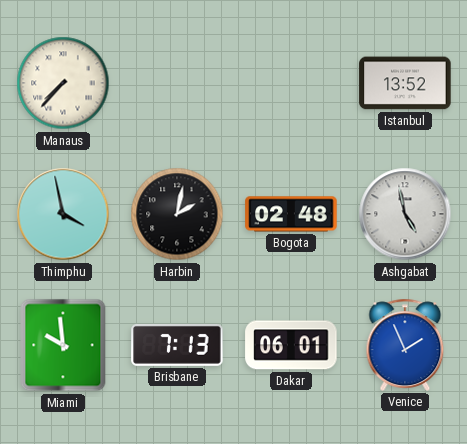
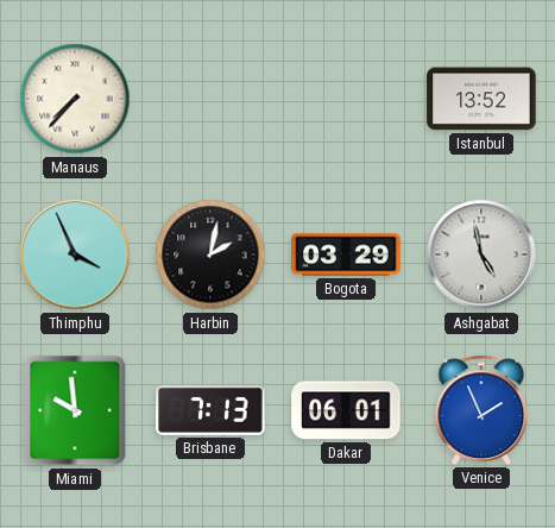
Thimphu: 3:58 -> 3:56
Bogota: 02:48 -> 03:29
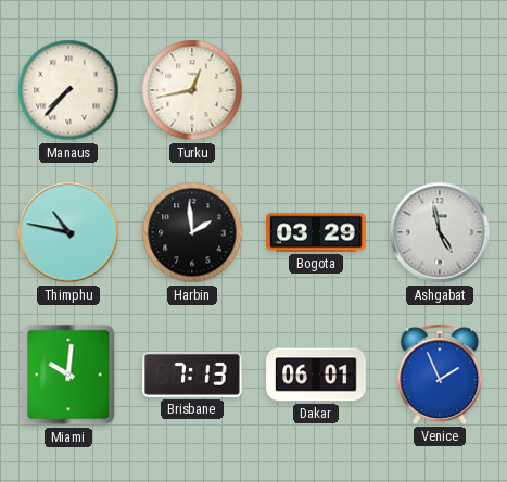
Turku: none -> 12:43
Istanbul: 13:52 -> none
Thimphu: 3:56 -> 10:47
Harbin: 2:02 -> 1:59
Miami: 9:59 -> 10:01
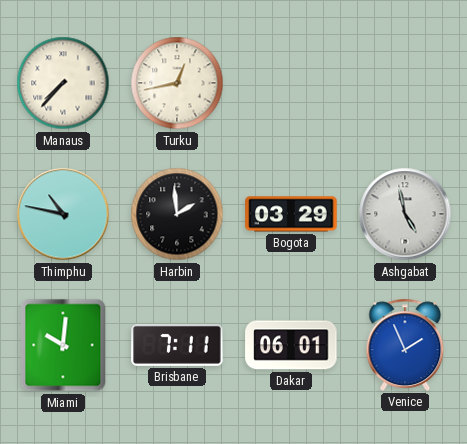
Brisbane: 7:13 -> 7:11
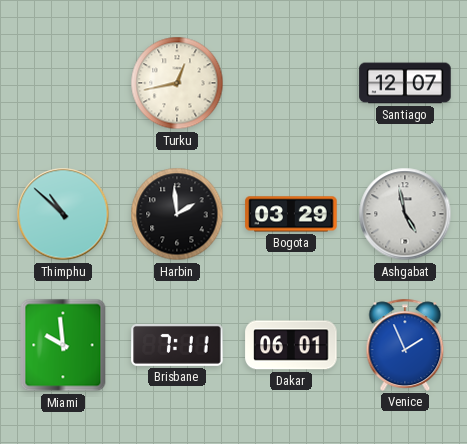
Manaus: 7:37 -> none
Santiago: none -> 12:07
Thimphu: 10:47 -> 10:52
Miami: 10:01 -> 9:59
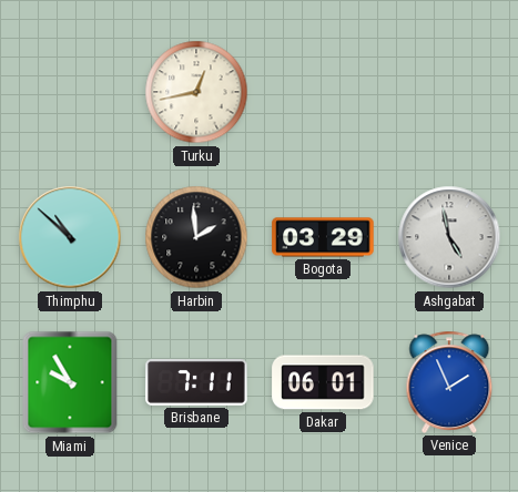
Santiago: 12:07 -> none
Miami: 9:59 -> 9:55
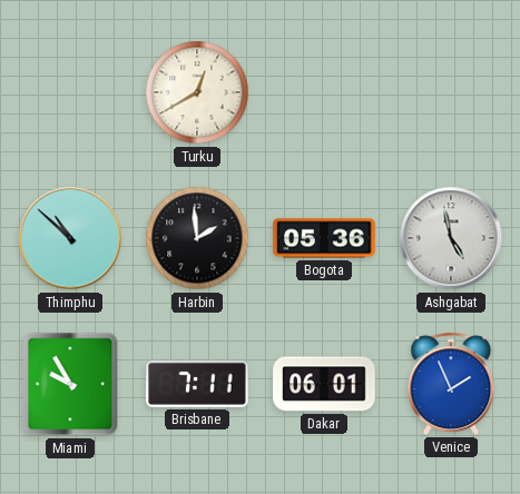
Turku: 12:43 -> 12:40
Bogota: 03:29 -> 05:36
